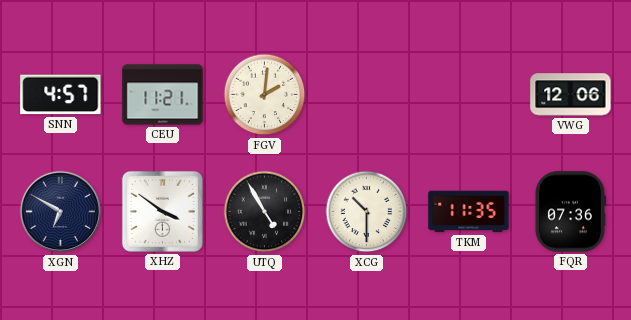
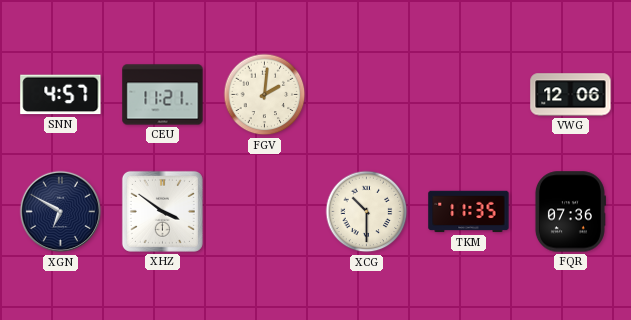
UTQ: 4:55 -> none
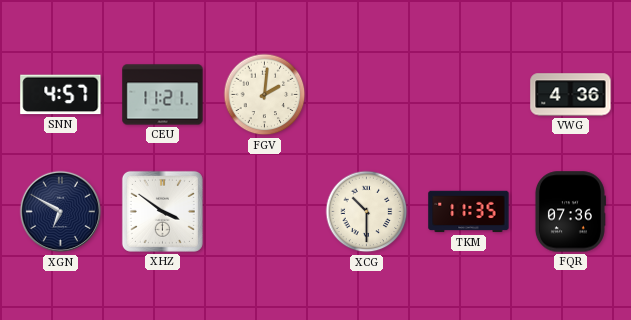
VWG: 12:06 -> 4:36
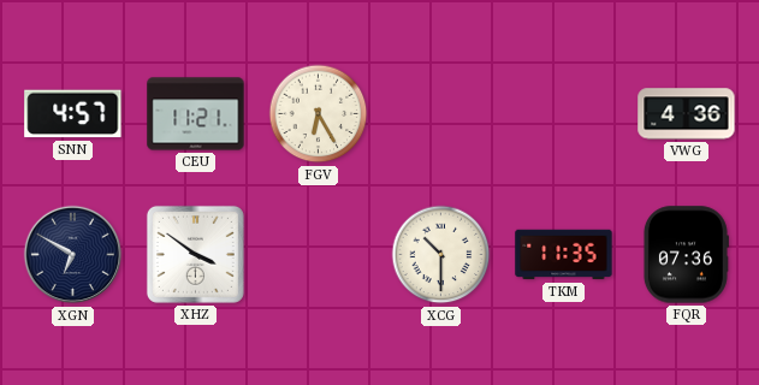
FGV: 2:01 -> 6:25
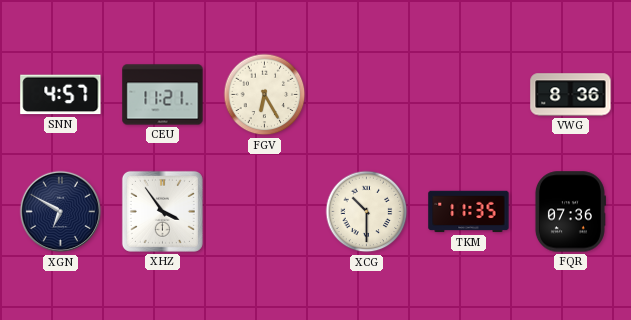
VWG: 4:36 -> 8:36
XHZ: 3:51 -> 3:54
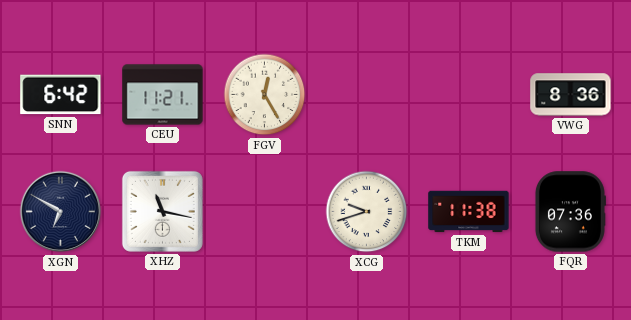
SNN: 4:57 -> 6:42
FGV: 6:25 -> 12:25
XHZ: 3:54 -> 11:17
XCG: 10:30 -> 9:42
TKM: 11:35 -> 11:38
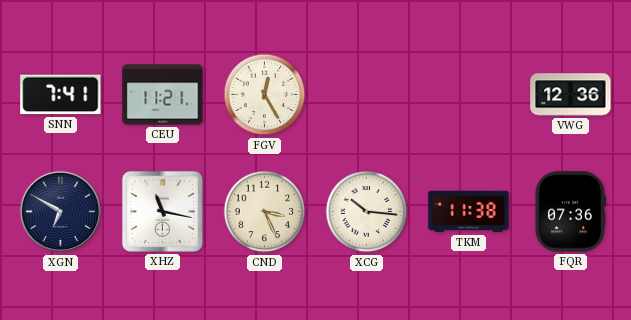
SNN: 6:42 -> 7:41
VWG: 8:36 -> 12:36
CND: none -> 3:26
XCG: 9:42 -> 10:16
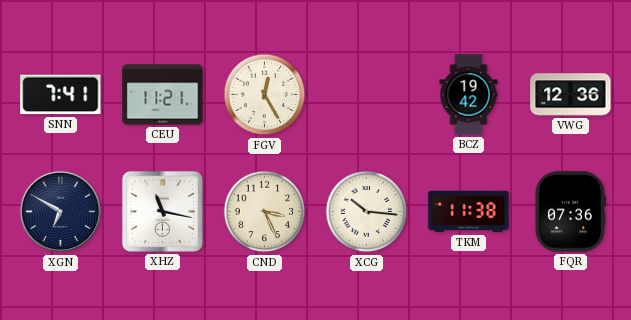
BCZ: none -> 19:42
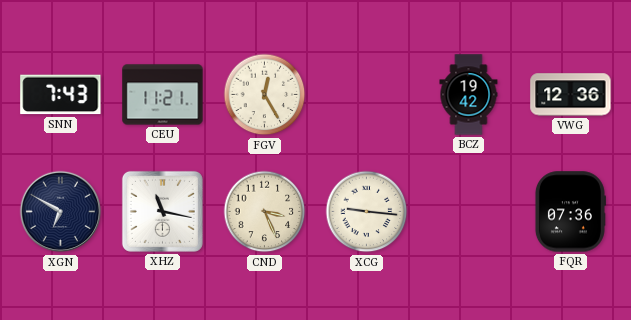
SNN: 7:41 -> 7:43
XCG: 10:16 -> 9:16
TKM: 11:38 -> none
